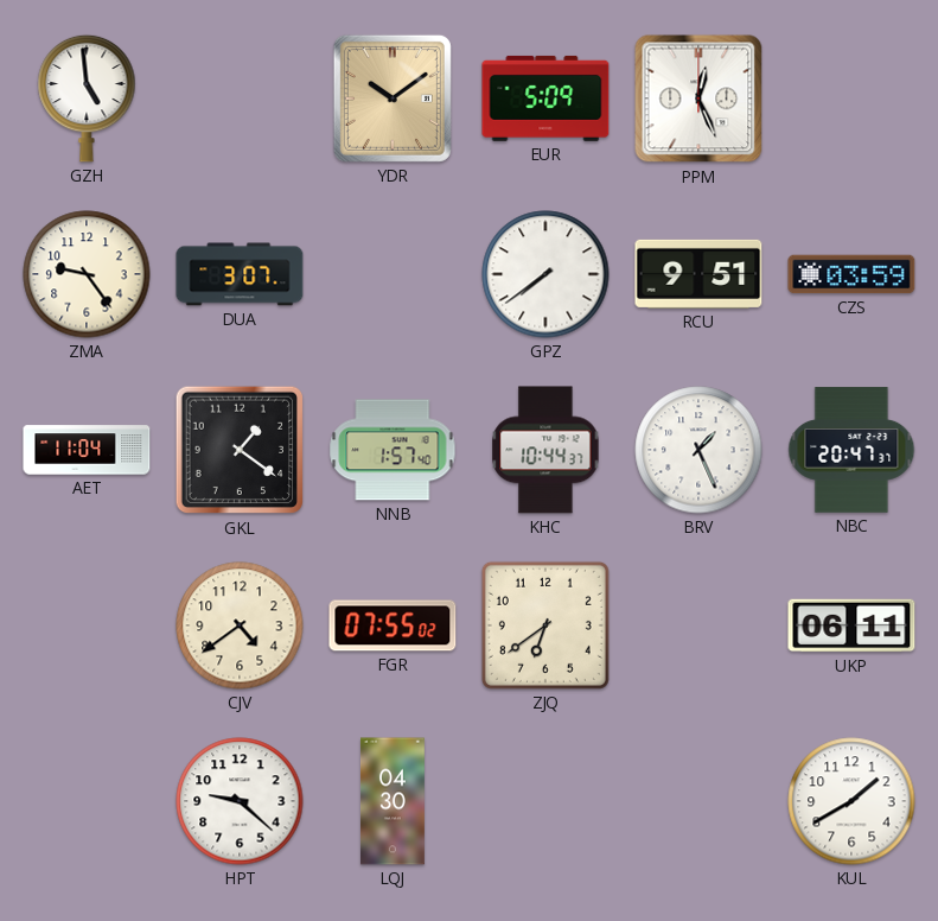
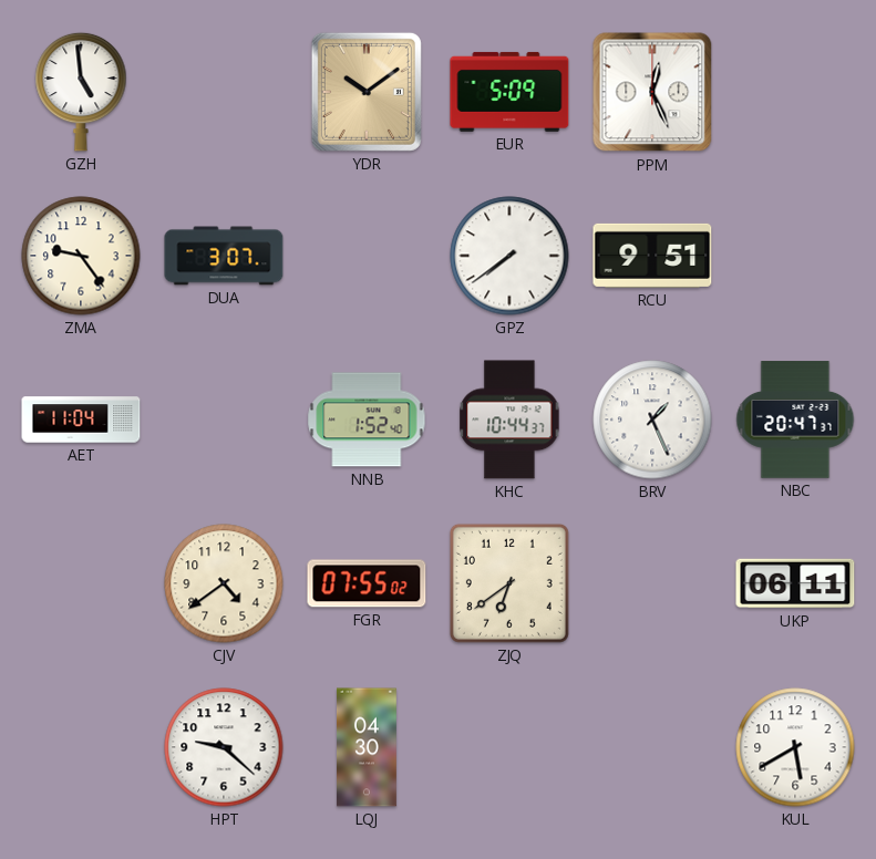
CZS: 03:59 -> none
GKL: 1:21 -> none
NNB: 1:57 -> 1:52
KUL: 1:40 -> 5:40
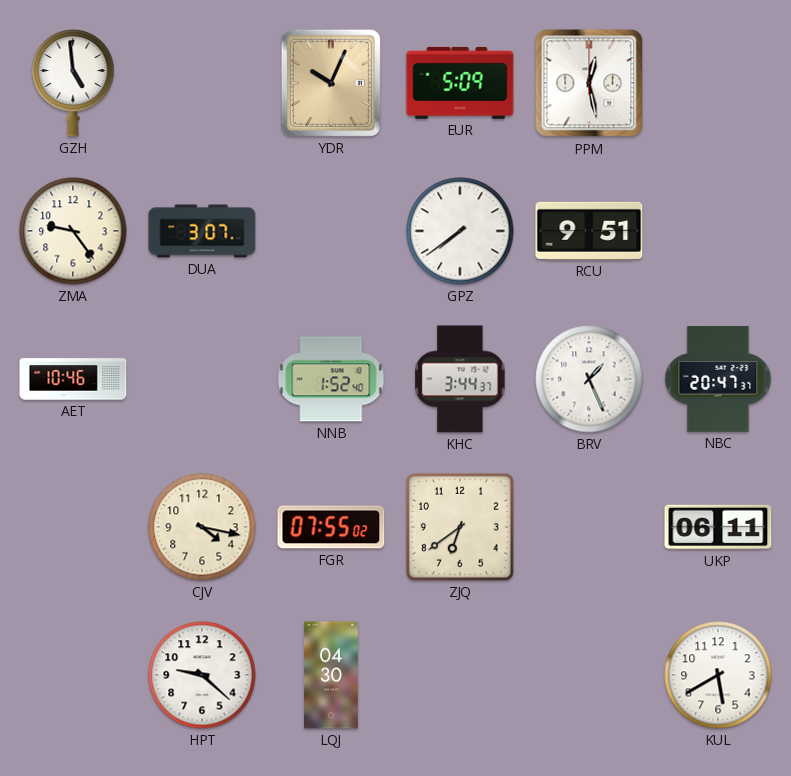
YDR: 10:09 -> 10:04
PPM: 12:26 -> 12:28
AET: 11:04 -> 10:46
KHC: 10:44 -> 3:44
CJV: 4:39 -> 4:17
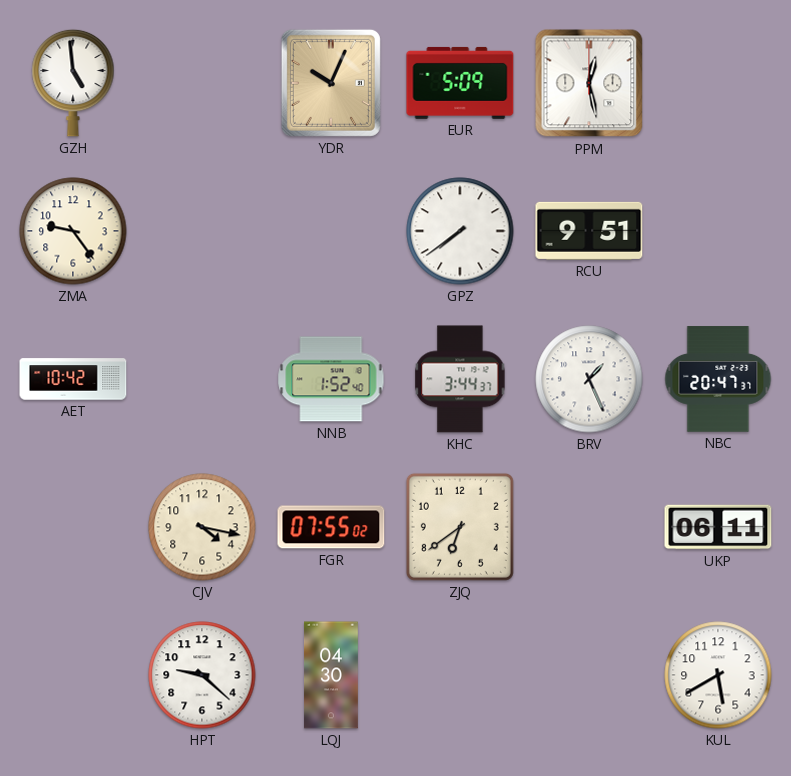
DUA: 3:07 -> none
AET: 10:46 -> 10:42
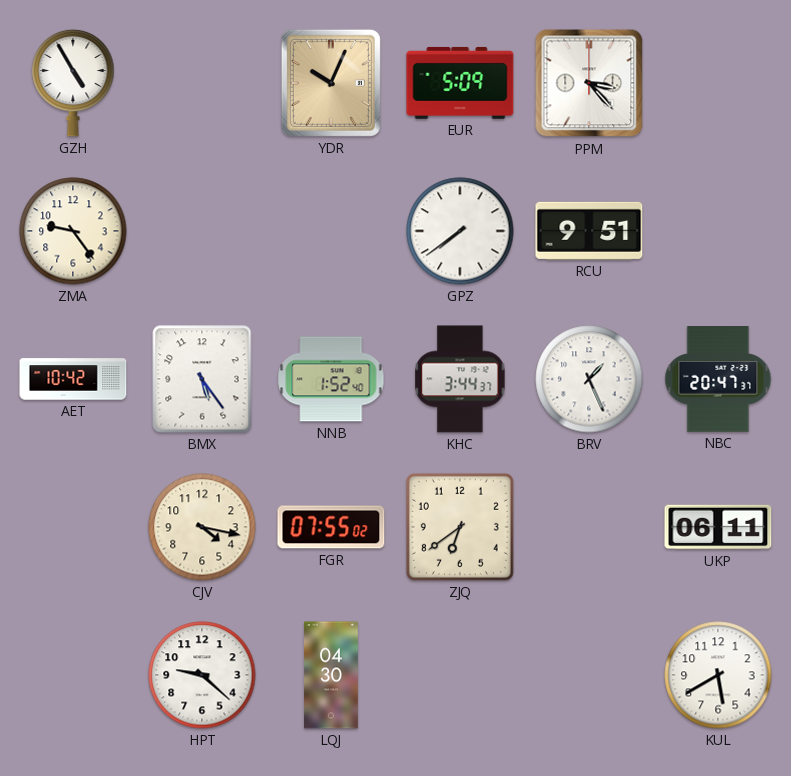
GZH: 4:59 -> 4:55
PPM: 12:28 -> 3:23
BMX: none -> 5:24
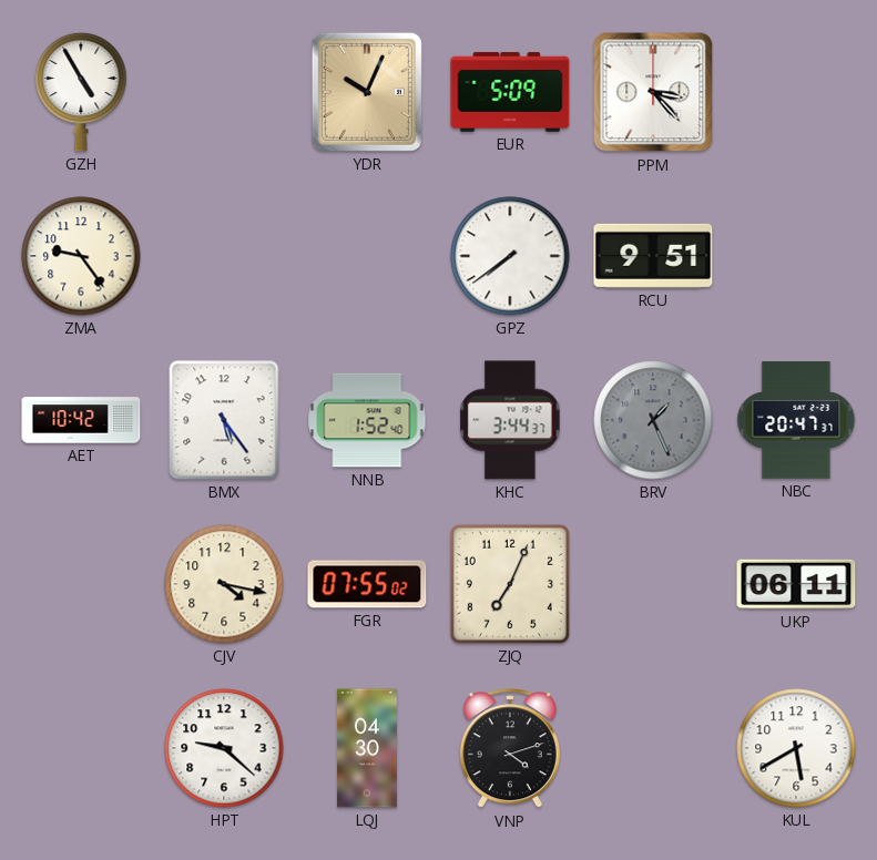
BRV dial: white -> grey
ZJQ: 6:39 -> 7:04
VNP: none -> 4:12
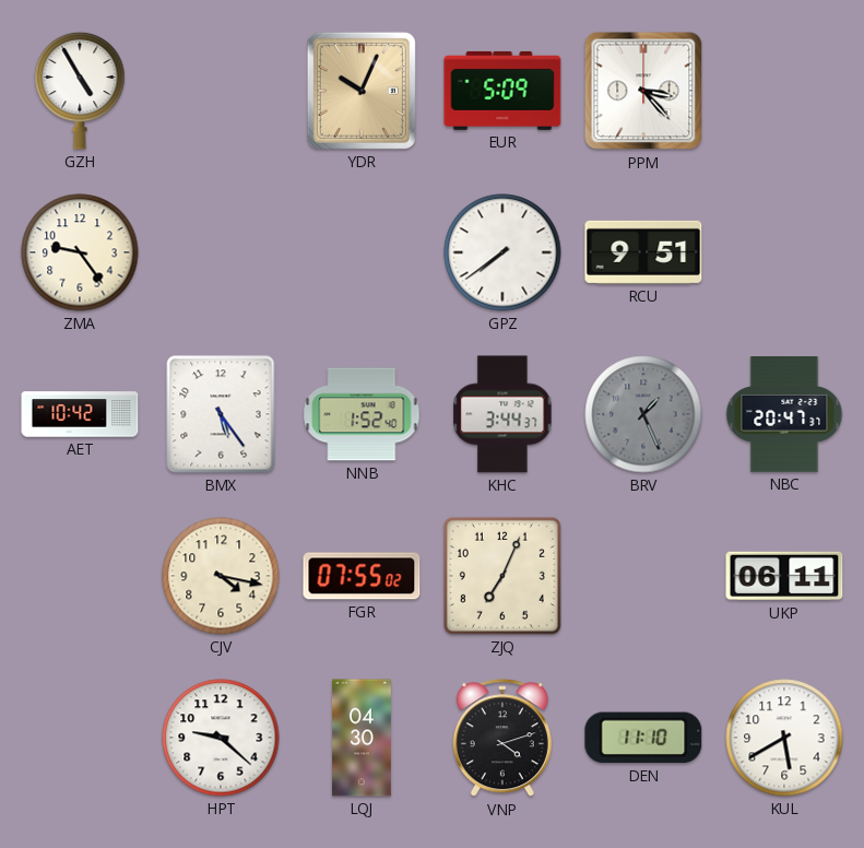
DEN: none -> 11:10
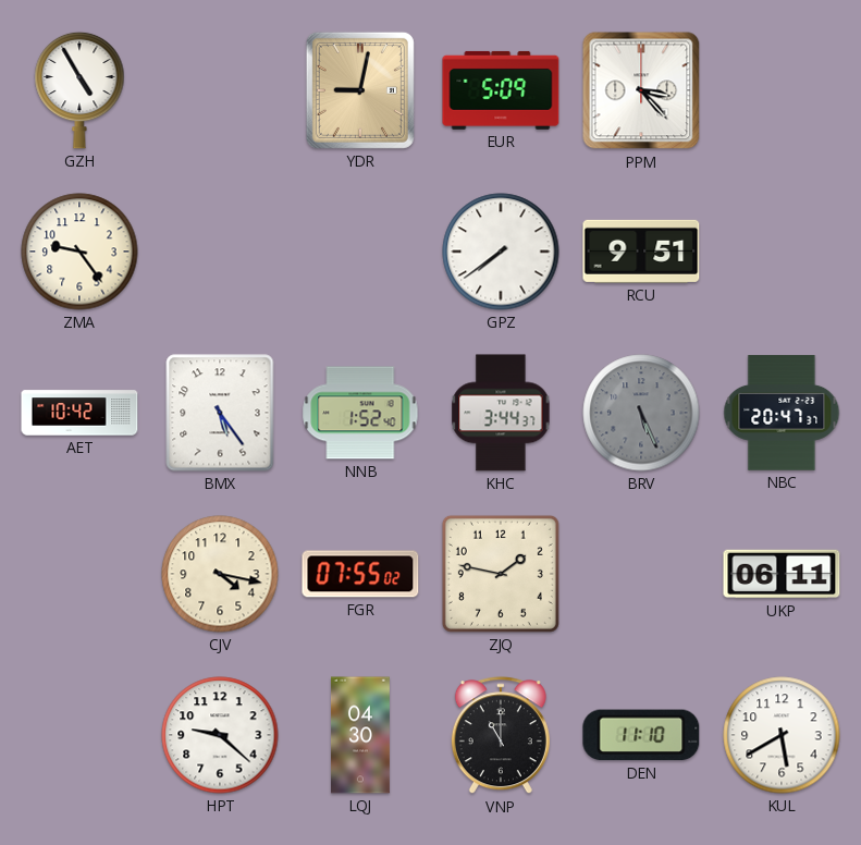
YDR: 10:04 -> 9:02
BRV: 1:26 -> 5:26
ZJQ: 7:04 -> 1:47
VNP: 4:12 -> 11:00
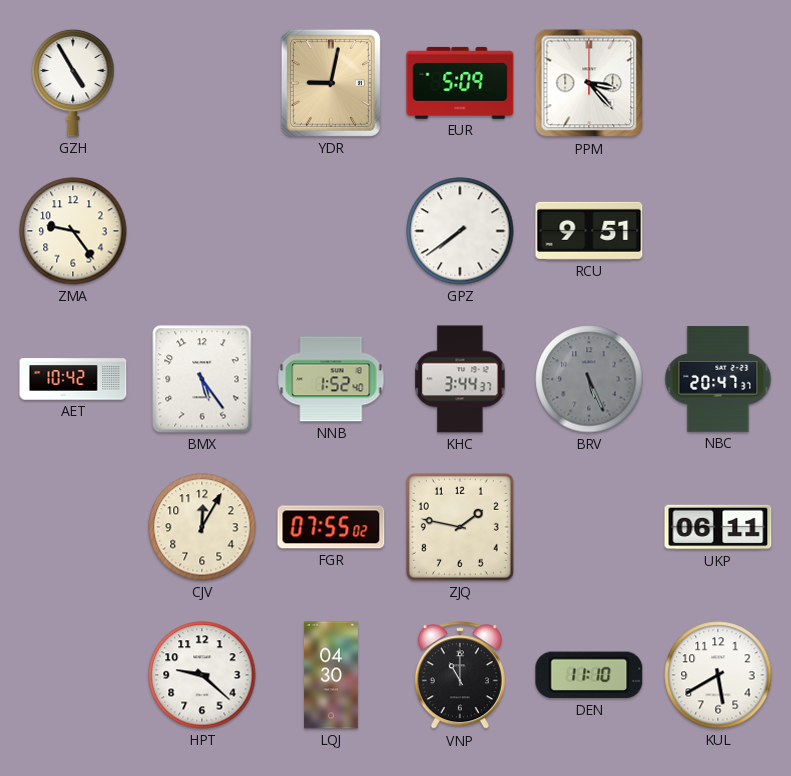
CJV: 4:17 -> 12:05
